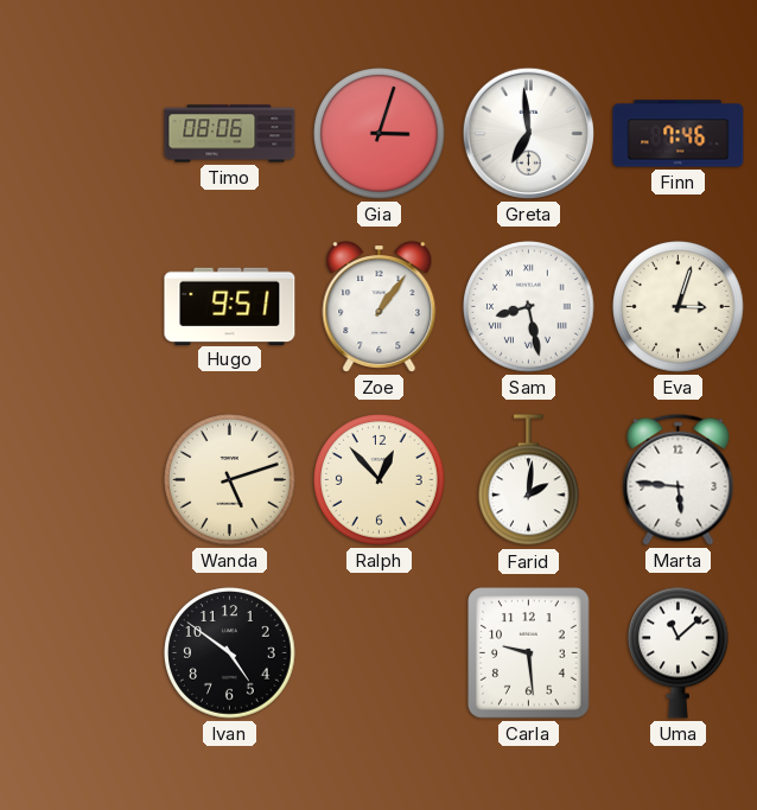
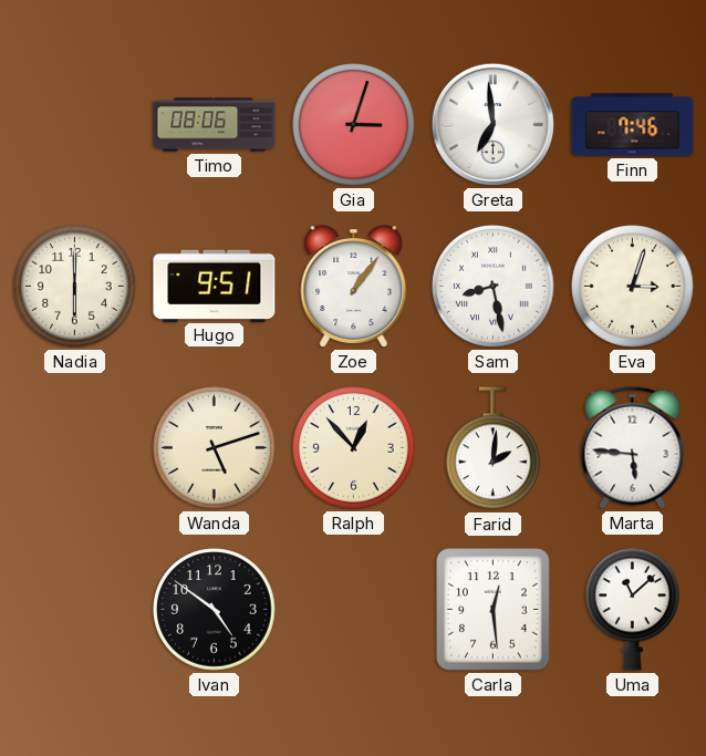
Nadia: none -> 6:00
Carla: 9:29 -> 12:29
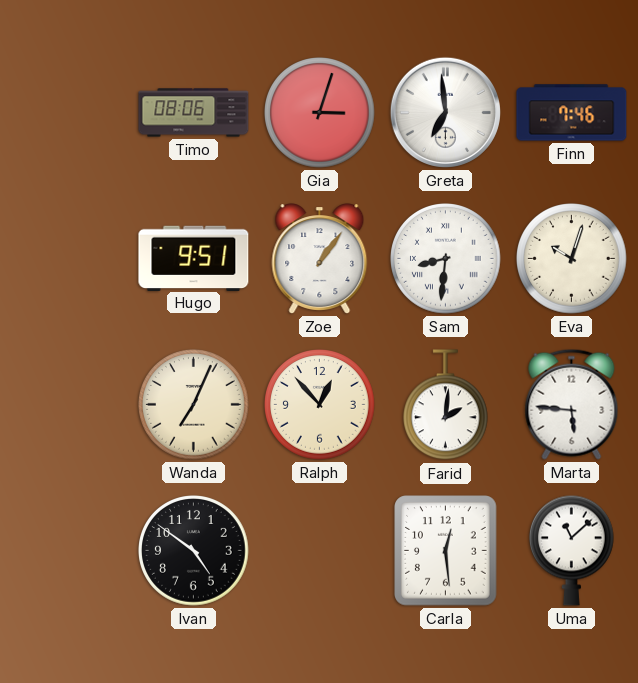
Nadia: 6:00 -> none
Sam: 8:28 -> 8:31
Eva: 3:03 -> 10:03
Wanda: 5:12 -> 7:04
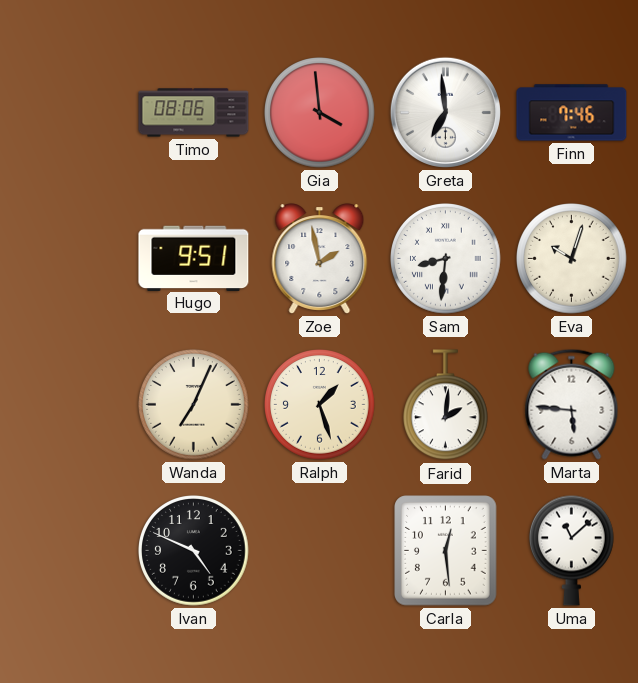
Gia: 3:03 -> 3:59
Zoe: 1:06 -> 1:58
Ralph: 12:53 -> 1:27
Ivan: 4:51 -> 4:49
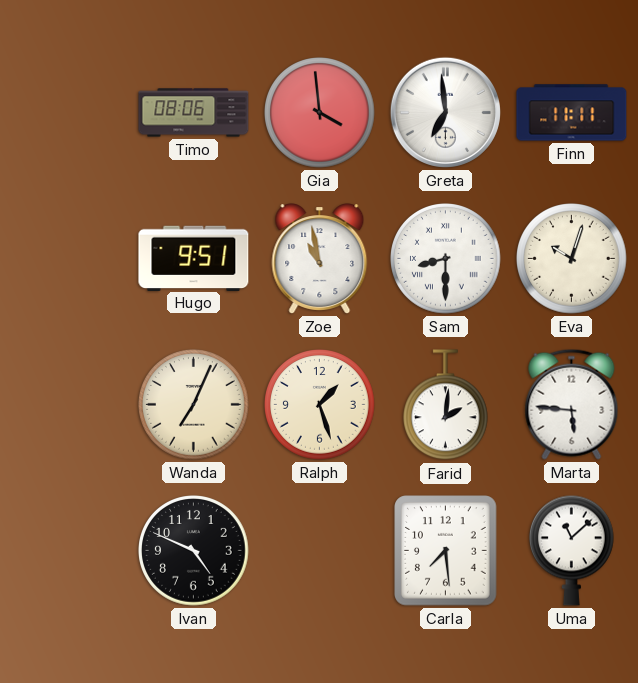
Finn: 7:46 -> 11:11
Zoe: 1:58 -> 10:58
Sam: 8:31 -> 8:30
Carla: 12:29 -> 7:29
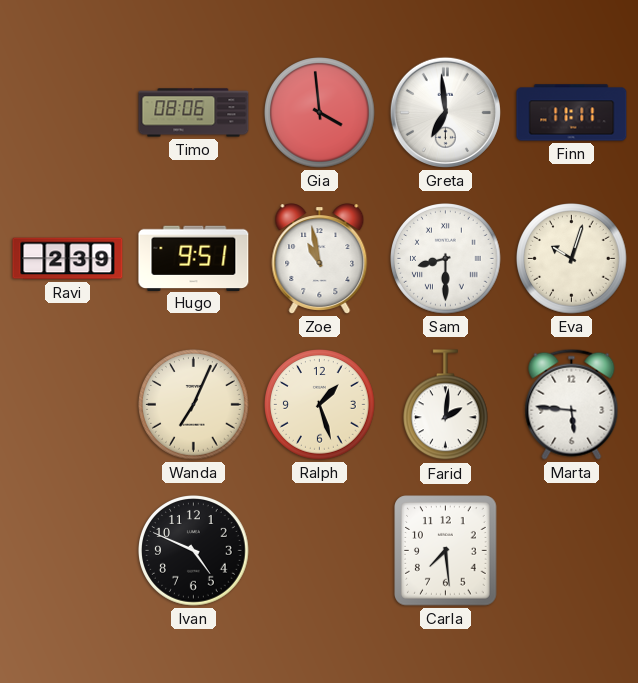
Ravi: none -> 2:39
Uma: 11:08 -> none
